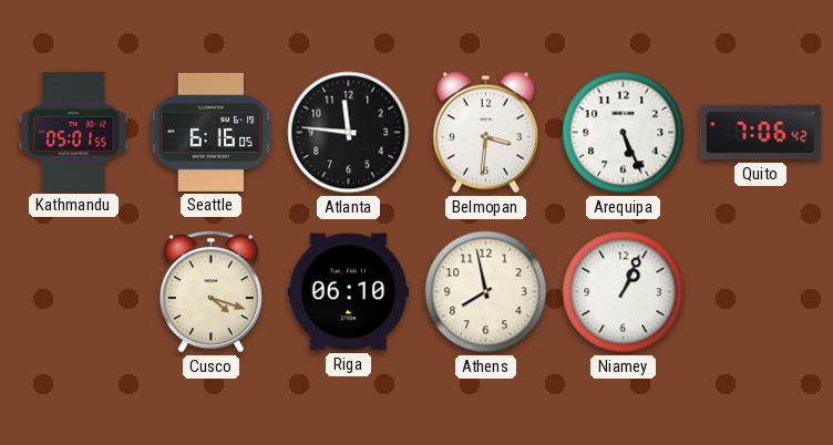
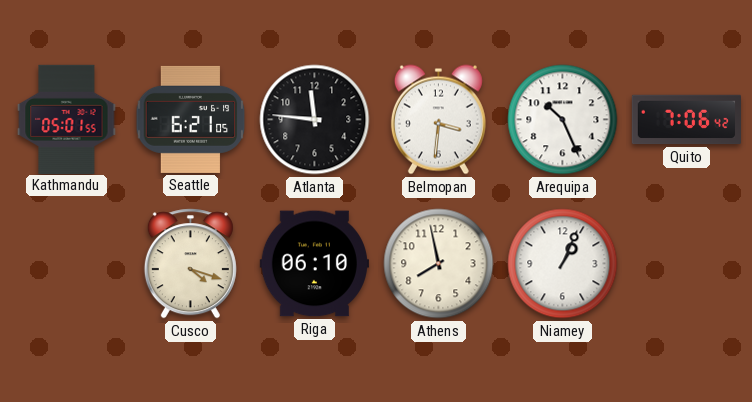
Seattle: 6:16 -> 6:21
Arequipa: 5:26 -> 10:26
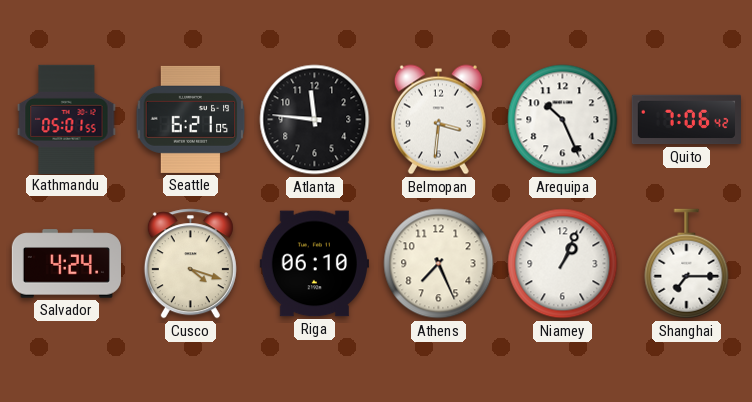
Salvador: none -> 4:24
Athens: 7:58 -> 7:26
Shanghai: none -> 7:15
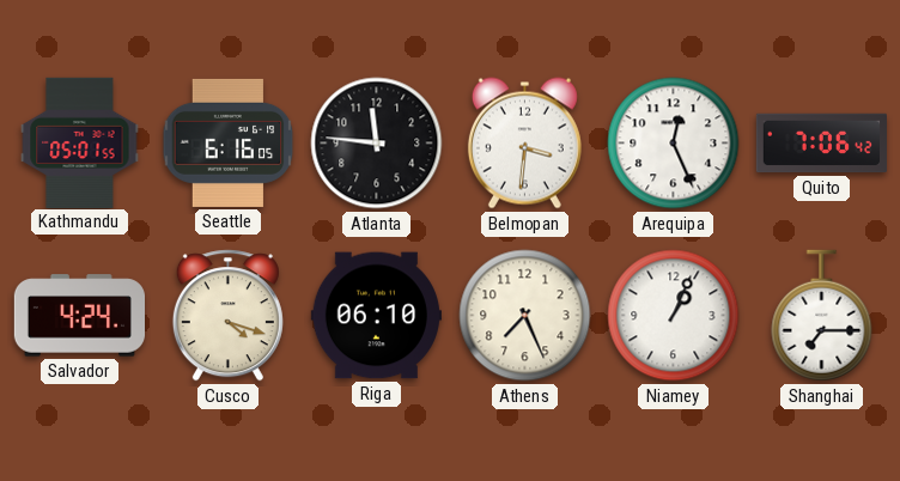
Seattle: 6:21 -> 6:16
Arequipa: 10:26 -> 12:26
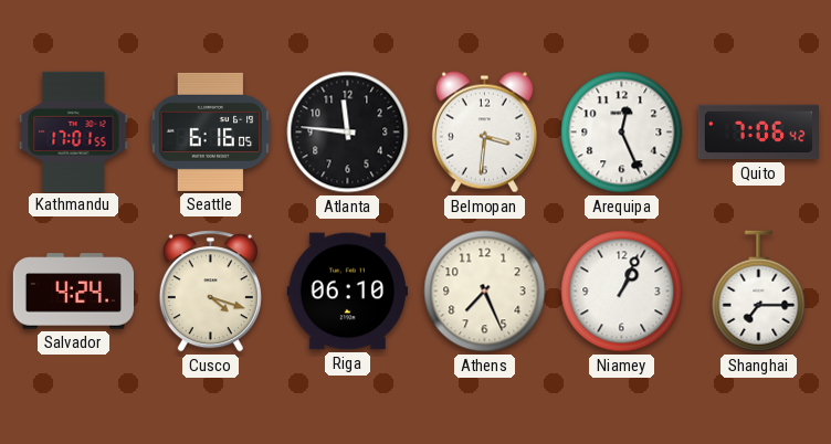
Kathmandu: 05:01 -> 17:01
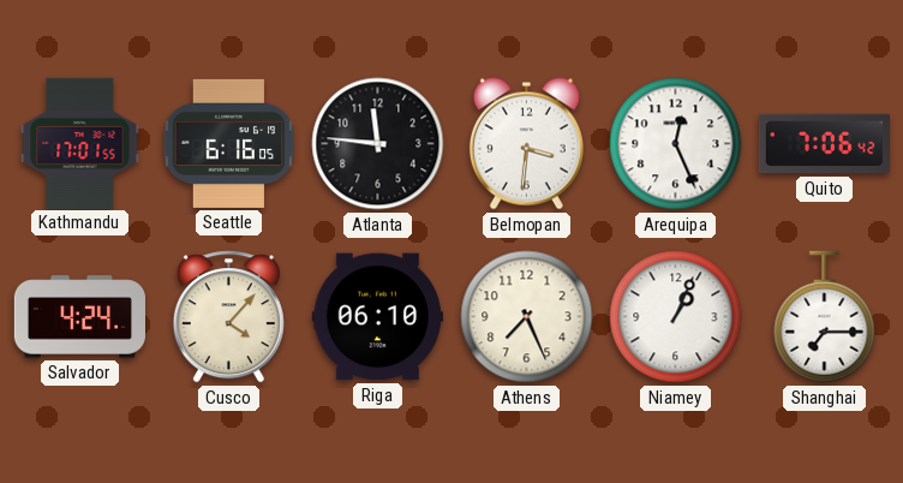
Cusco: 4:18 -> 4:07
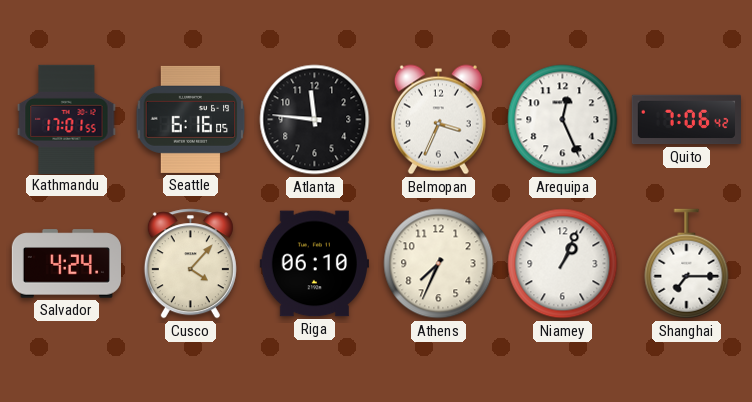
Belmopan: 3:31 -> 3:34
Athens: 7:26 -> 7:34
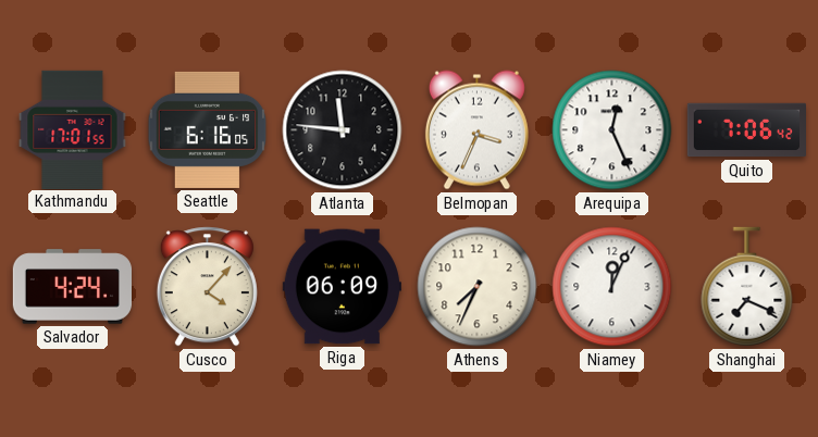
Riga: 06:10 -> 06:09
Niamey: 1:04 -> 12:04
Shanghai: 7:15 -> 7:19
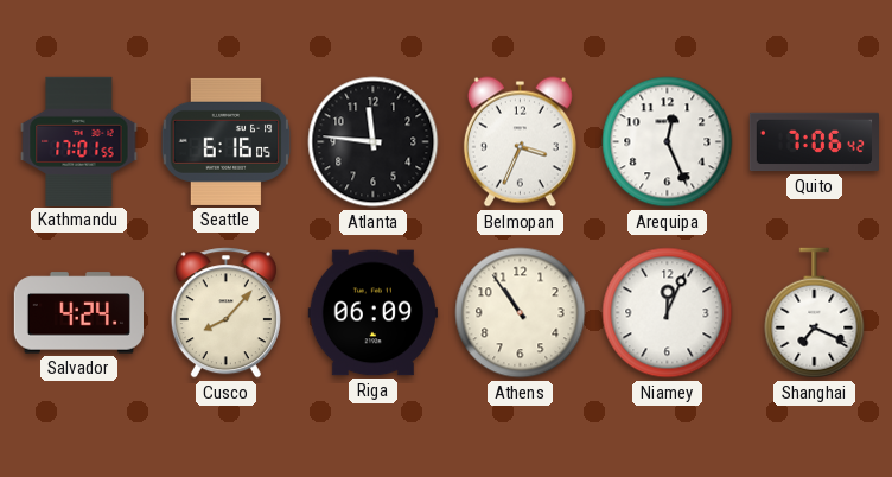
Cusco: 4:07 -> 8:07
Athens: 7:34 -> 10:54
